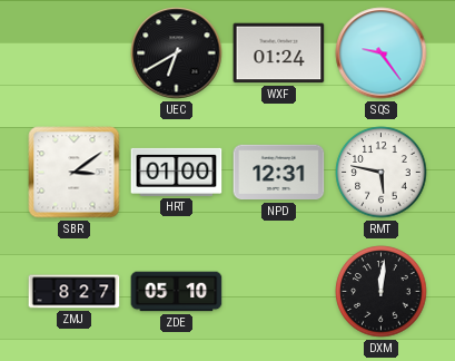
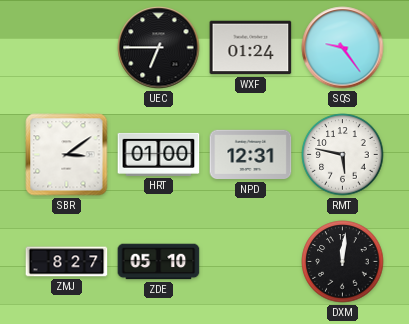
UEC: 6:40 -> 6:45
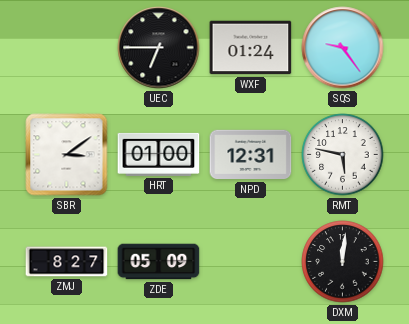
ZDE: 05:10 -> 05:09
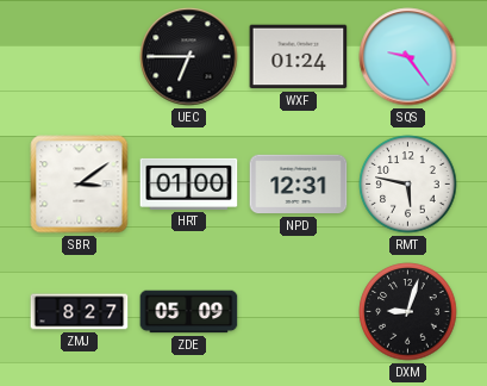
DXM: 12:01 -> 9:03
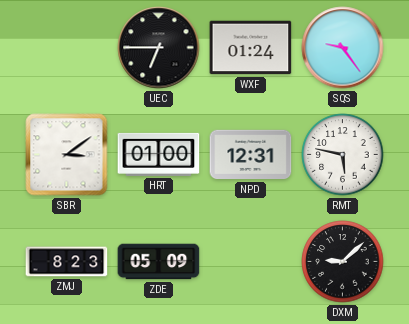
ZMJ: 8:27 -> 8:23
DXM: 9:03 -> 9:08
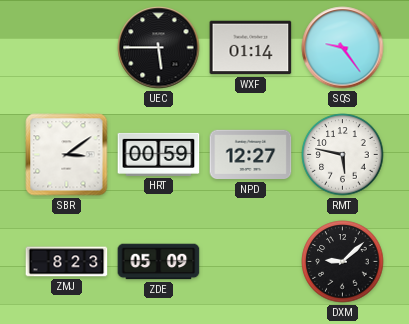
UEC: 6:45 -> 5:45
WXF: 01:24 -> 01:14
HRT: 01:00 -> 00:59
NPD: 12:31 -> 12:27
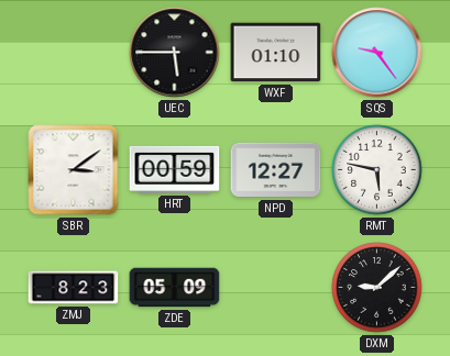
WXF: 01:14 -> 01:10
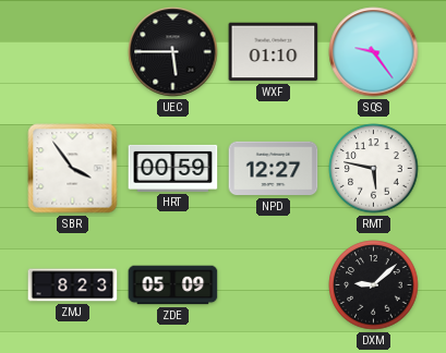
SBR: 3:09 -> 3:54
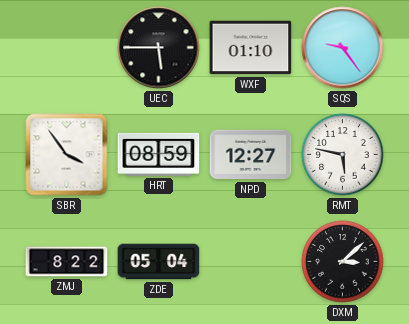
HRT: 00:59 -> 08:59
ZMJ: 8:23 -> 8:22
ZDE: 05:09 -> 05:04
DXM: 9:08 -> 3:08
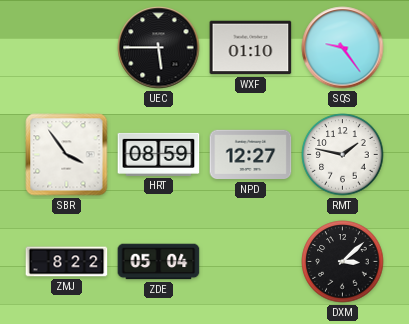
RMT: 5:47 -> 1:47
